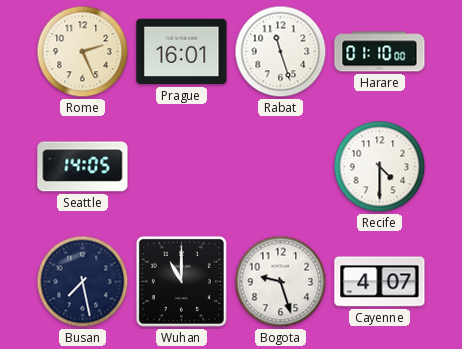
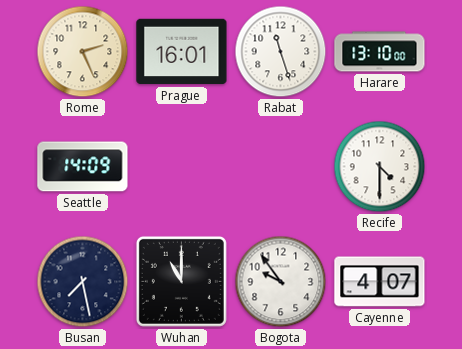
Harare: 01:10 -> 13:10
Seattle: 14:05 -> 14:09
Bogota: 9:27 -> 9:54
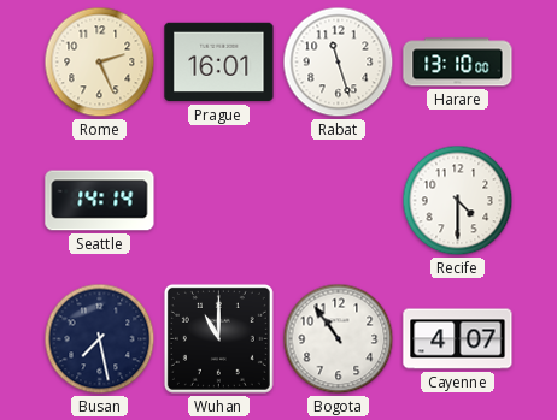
Seattle: 14:09 -> 14:14
Bogota: 9:54 -> 10:54
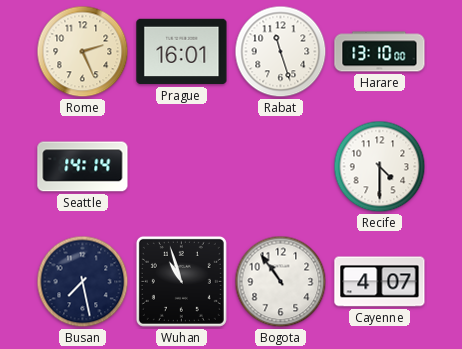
Wuhan: 11:00 -> 10:57
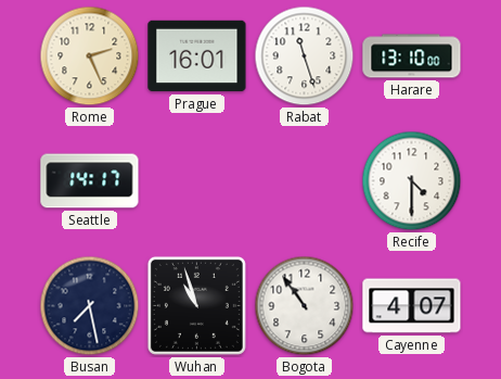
Seattle: 14:14 -> 14:17
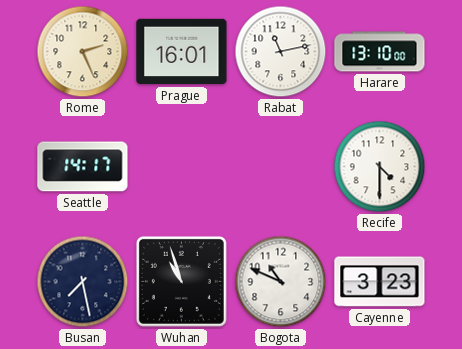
Rabat: 11:27 -> 11:13
Bogota: 10:54 -> 10:49
Cayenne: 4:07 -> 3:23
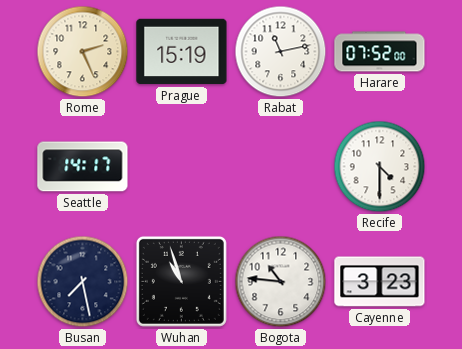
Prague: 16:01 -> 15:19
Harare: 13:10 -> 07:52
Bogota: 10:49 -> 10:46
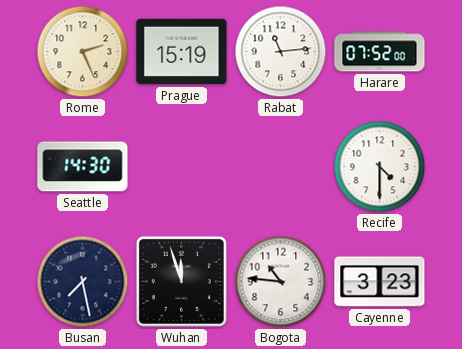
Rabat: 11:13 -> 11:14
Seattle: 14:17 -> 14:30
Wuhan: 10:57 -> 11:57
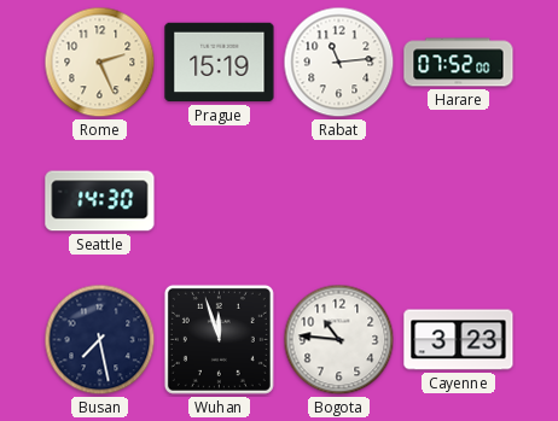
Recife: 4:30 -> none
